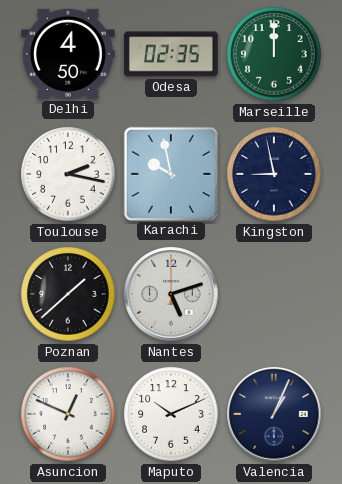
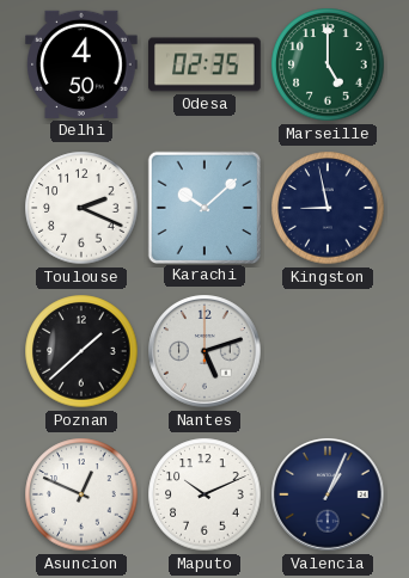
Marseille: 12:00 -> 5:00
Toulouse: 2:17 -> 2:19
Karachi: 9:58 -> 10:08
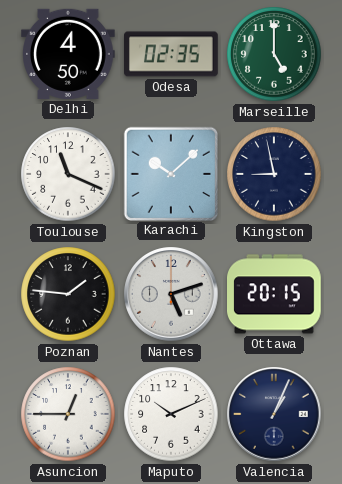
Toulouse: 2:19 -> 11:19
Poznan: 1:38 -> 1:46
Ottawa: none -> 20:15
Asuncion: 12:49 -> 12:45
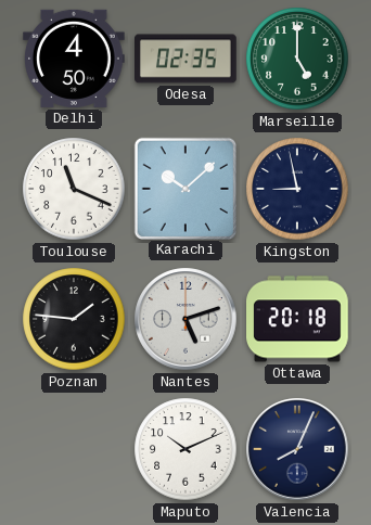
Ottawa: 20:15 -> 20:18
Asuncion: 12:45 -> none
Valencia: 1:04 -> 8:04
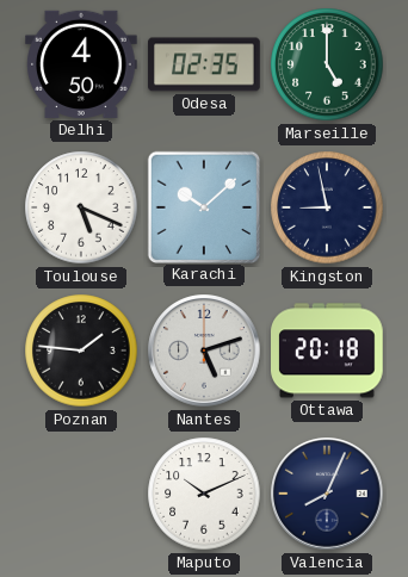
Toulouse: 11:19 -> 5:19
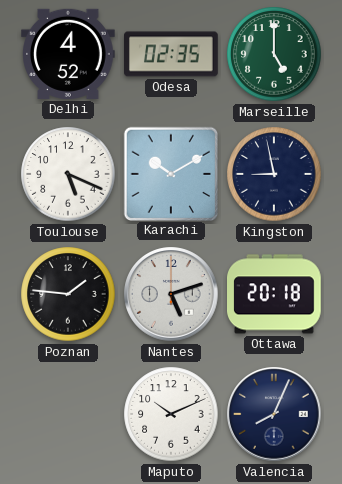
Delhi: 4:50 -> 4:52
Karachi: 10:08 -> 10:10
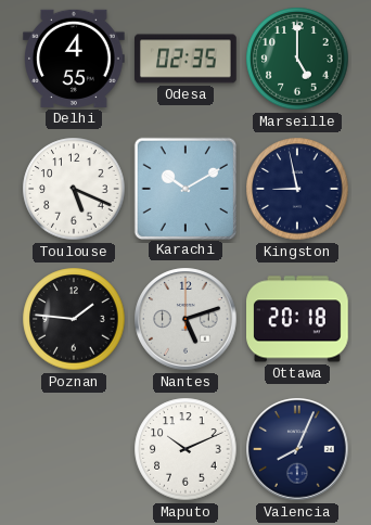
Delhi: 4:52 -> 4:55
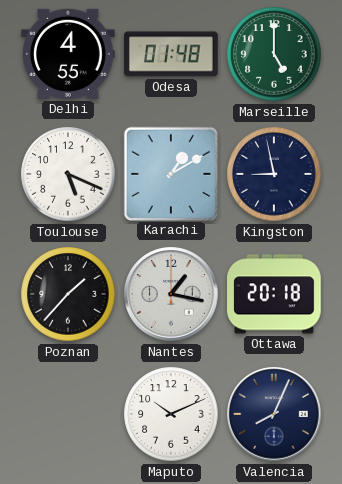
Odesa: 02:35 -> 01:48
Karachi: 10:10 -> 1:10
Poznan: 1:46 -> 1:37
Nantes: 5:12 -> 1:17
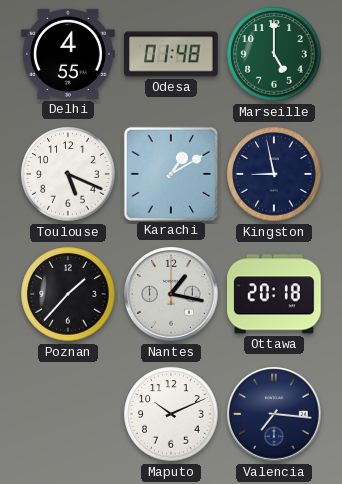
Valencia: 8:04 -> 7:16
